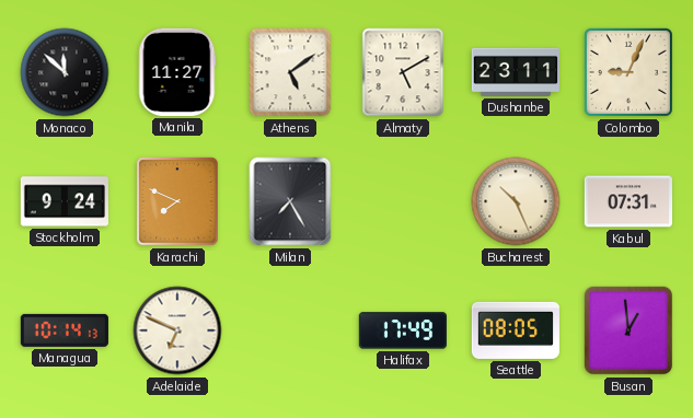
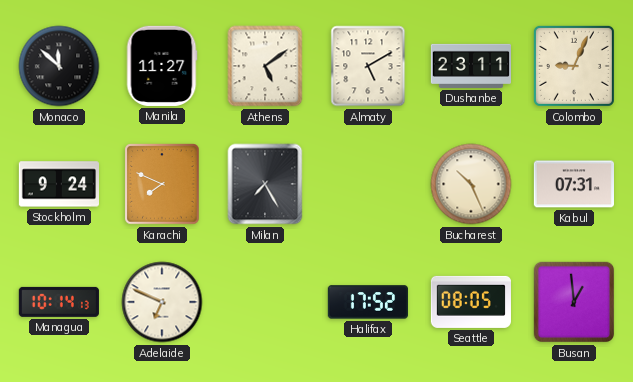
Halifax: 17:49 -> 17:52
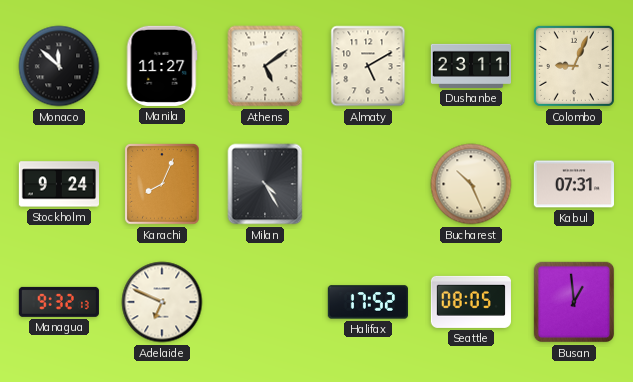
Karachi: 7:49 -> 8:04
Milan: 7:25 -> 4:25
Managua: 10:14 -> 9:32
